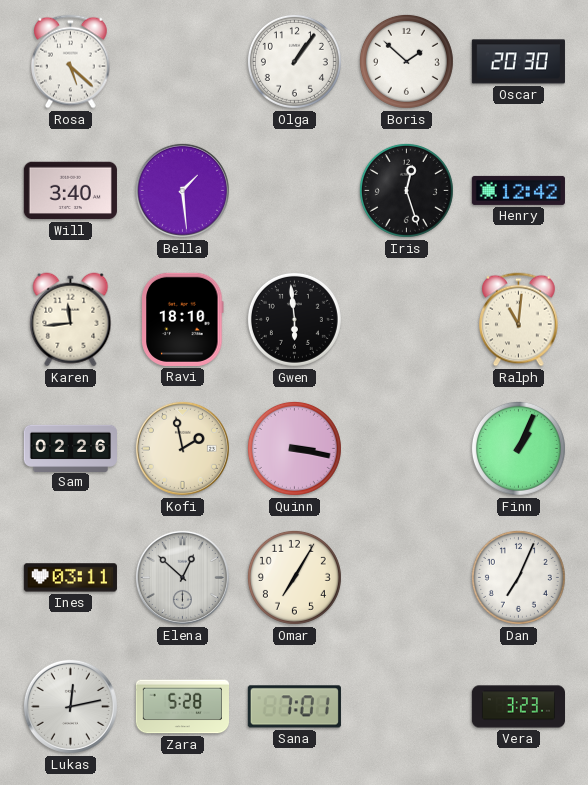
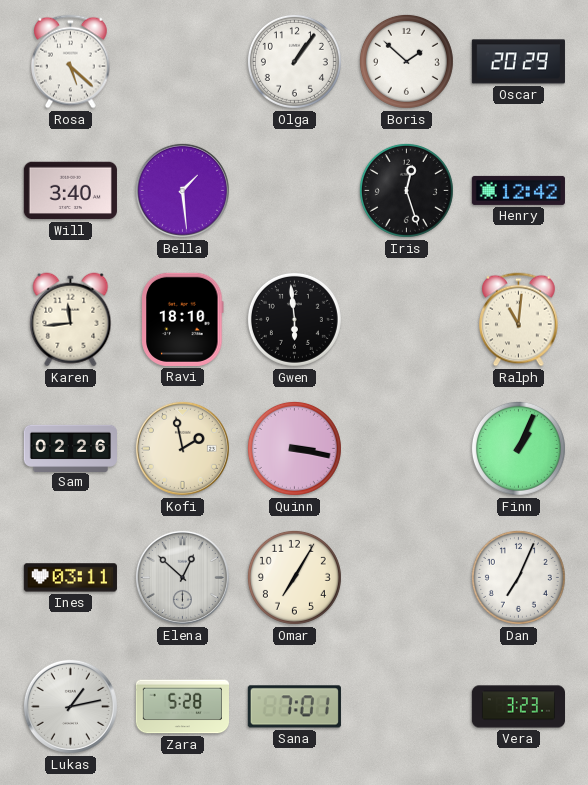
Oscar: 20:30 -> 20:29
Lukas: 12:13 -> 1:13
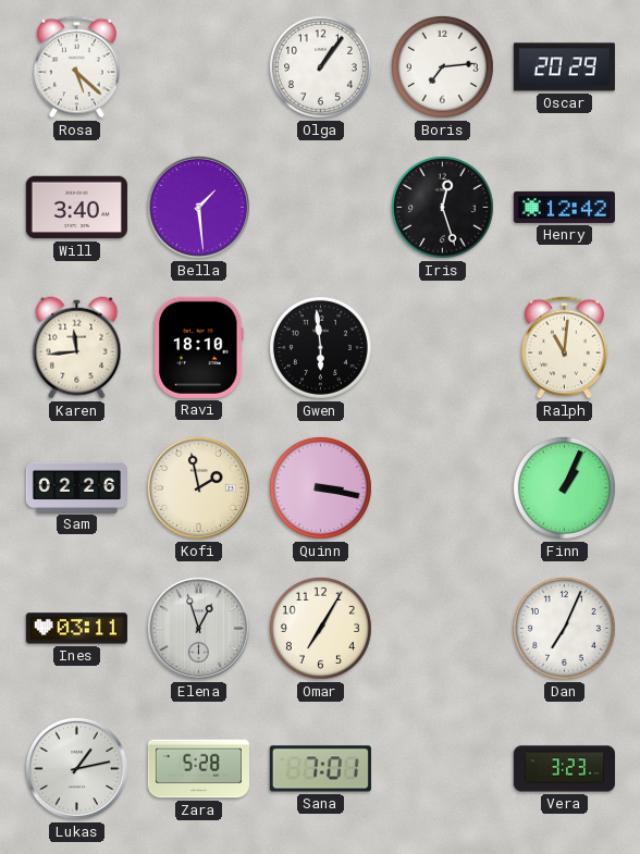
Boris: 1:52 -> 7:14
Elena: 12:52 -> 12:57
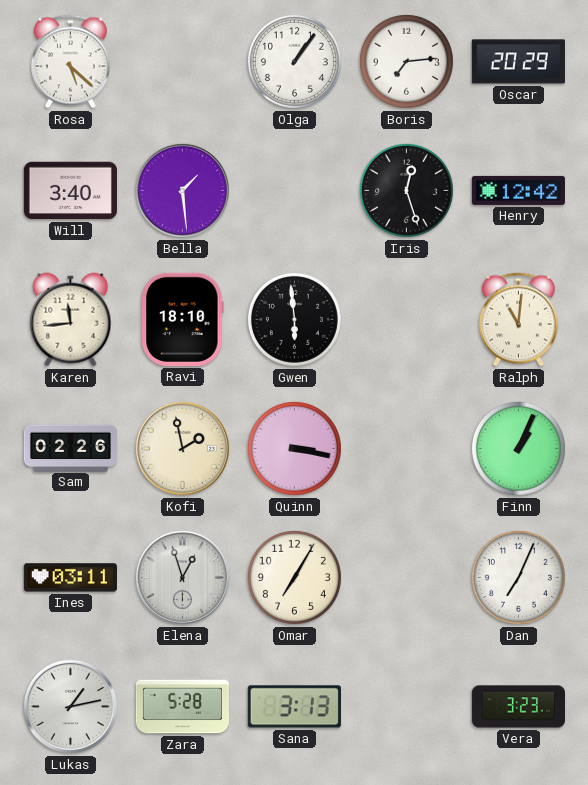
Sana: 7:01 -> 3:13
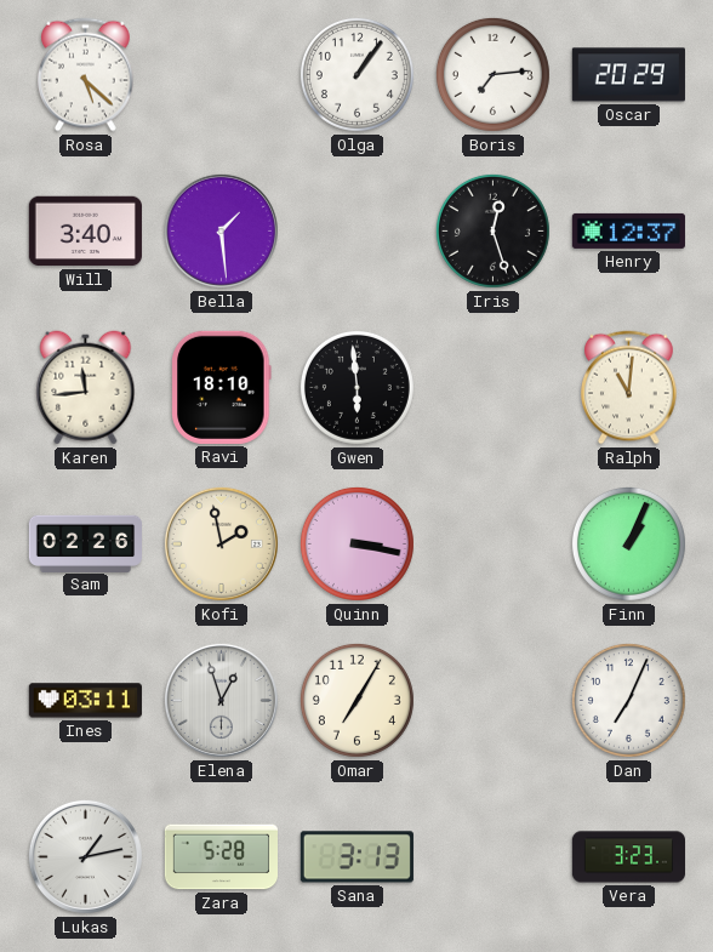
Henry: 12:42 -> 12:37
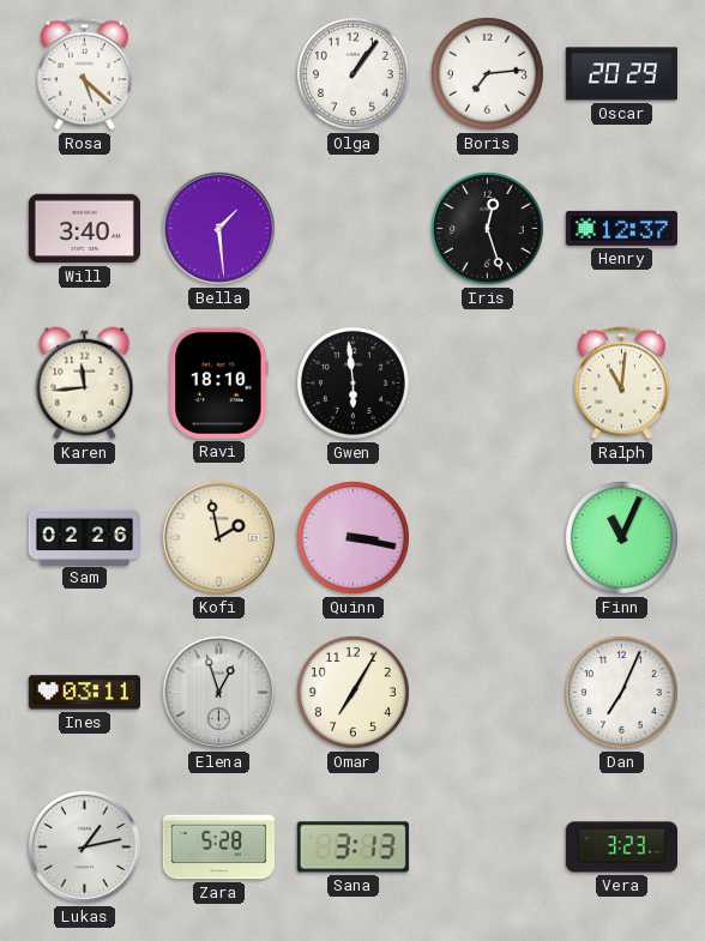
Finn: 1:04 -> 11:04
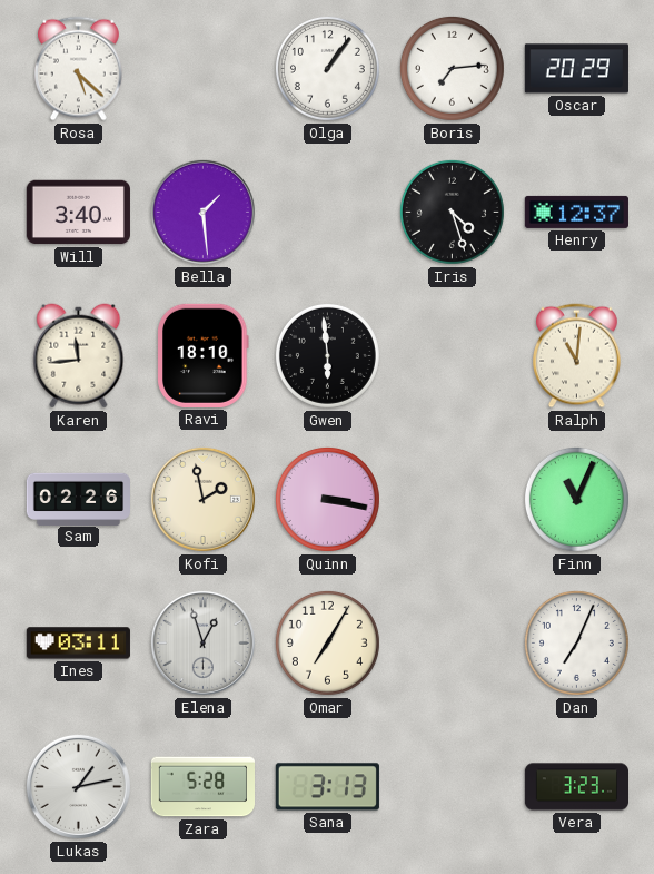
Iris: 12:27 -> 4:27
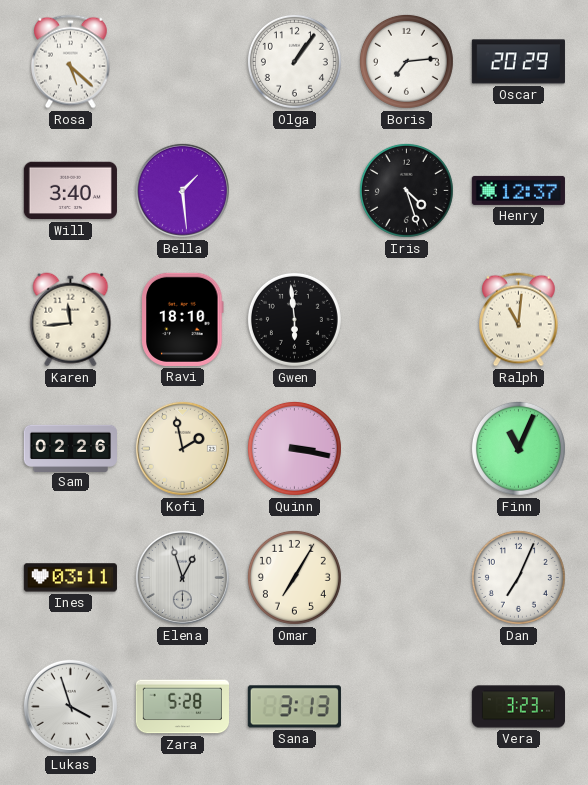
Lukas: 1:13 -> 3:57
